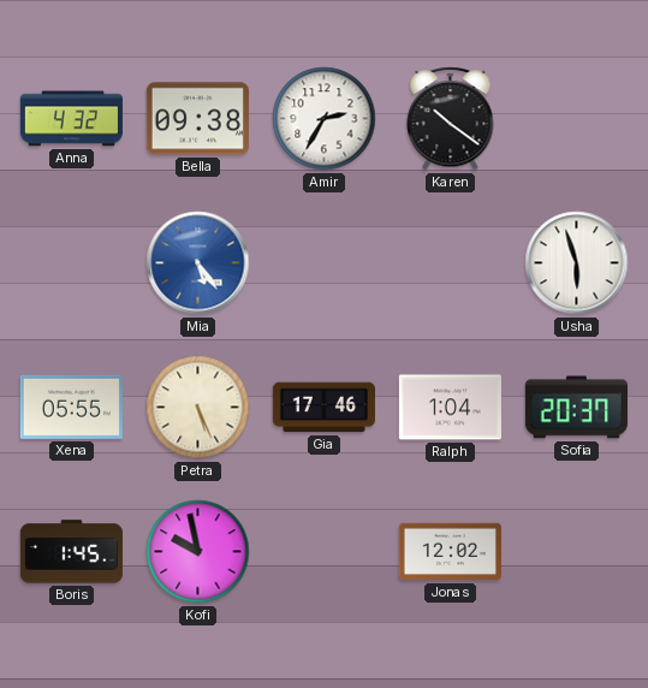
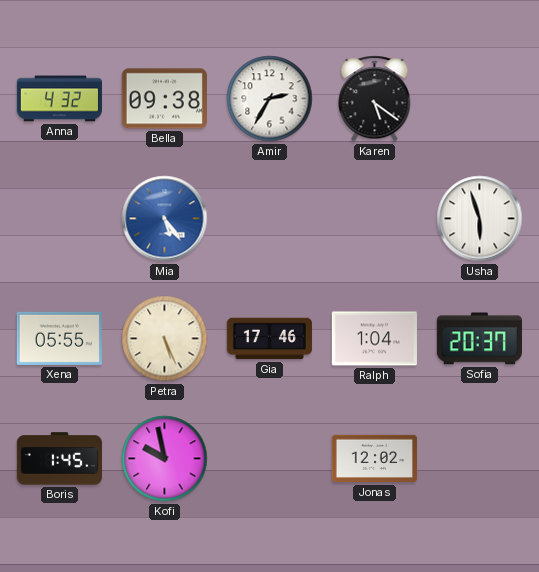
Karen: 10:21 -> 5:21
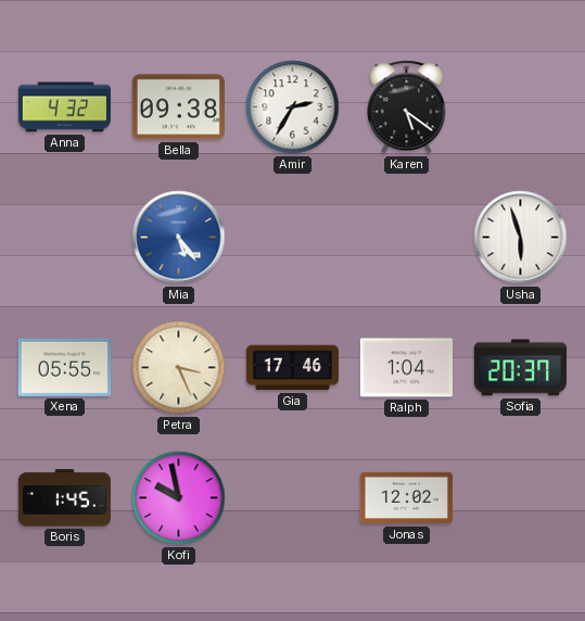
Petra: 5:26 -> 3:26
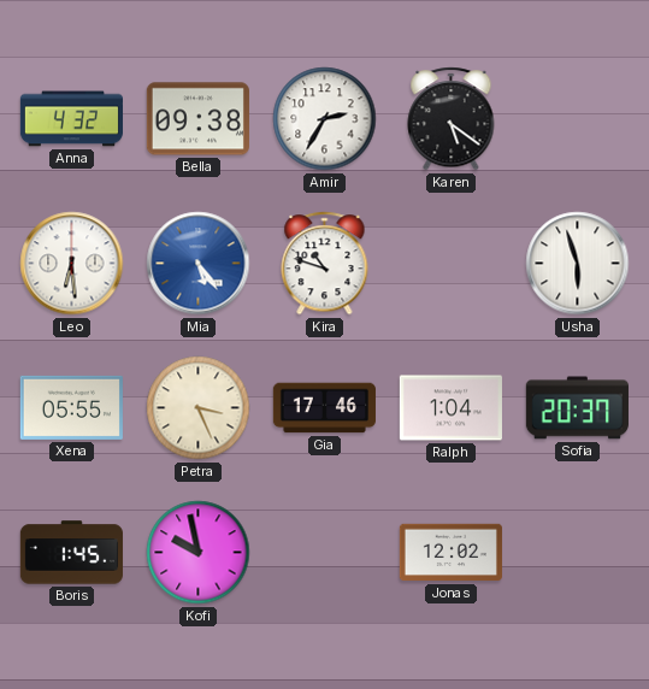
Leo: none -> 6:29
Kira: none -> 10:48
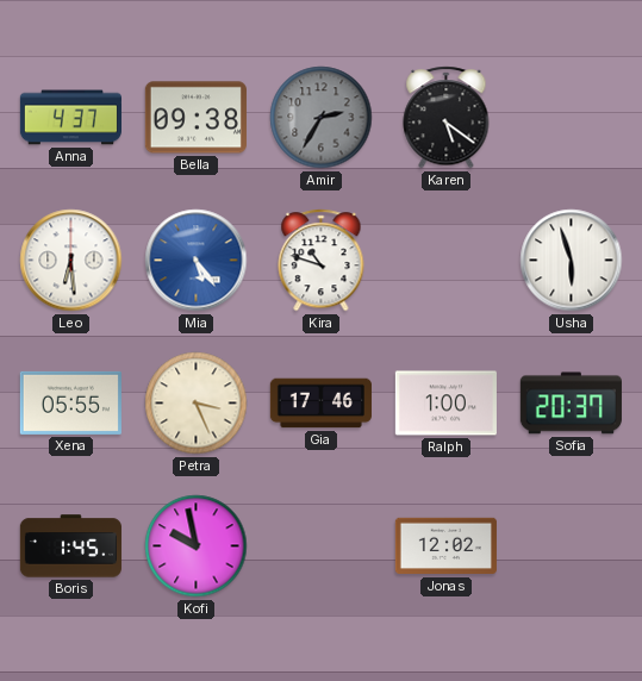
Anna: 4:32 -> 4:37
Amir dial: white -> grey
Ralph: 1:04 -> 1:00
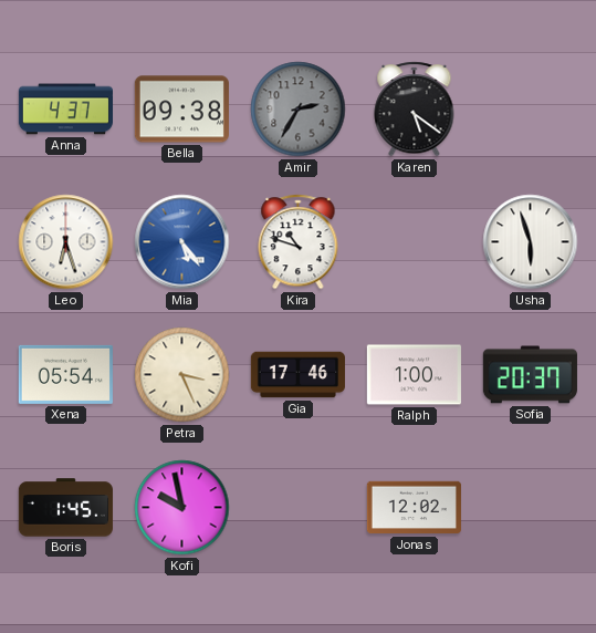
Leo: 6:29 -> 6:27
Xena: 05:55 -> 05:54
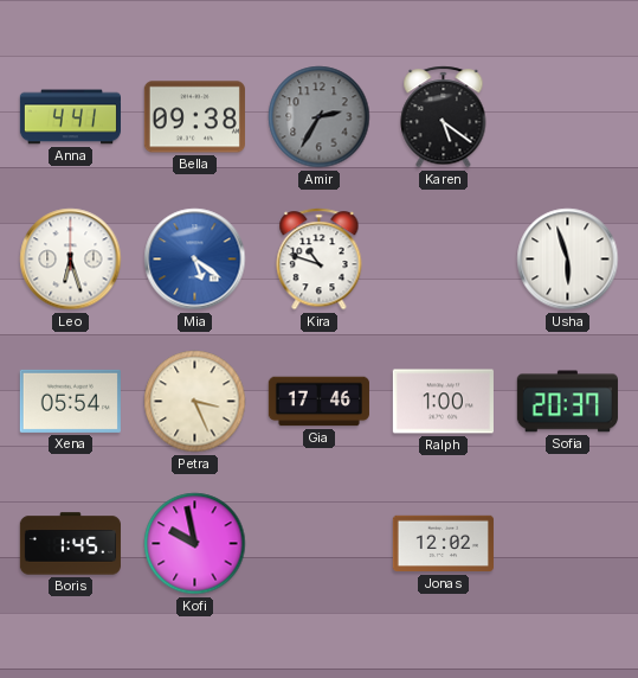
Anna: 4:37 -> 4:41
Mia: 5:24 -> 5:21
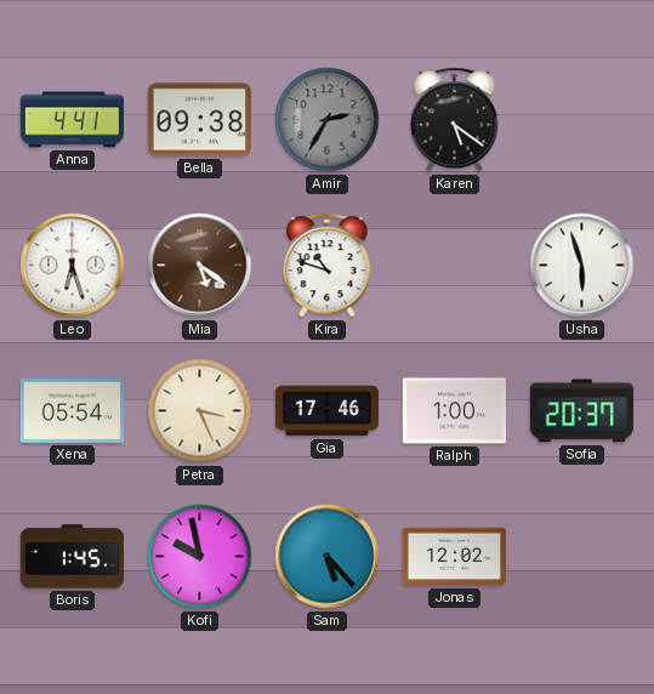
Mia dial: blue -> brown
Sam: none -> 5:23
